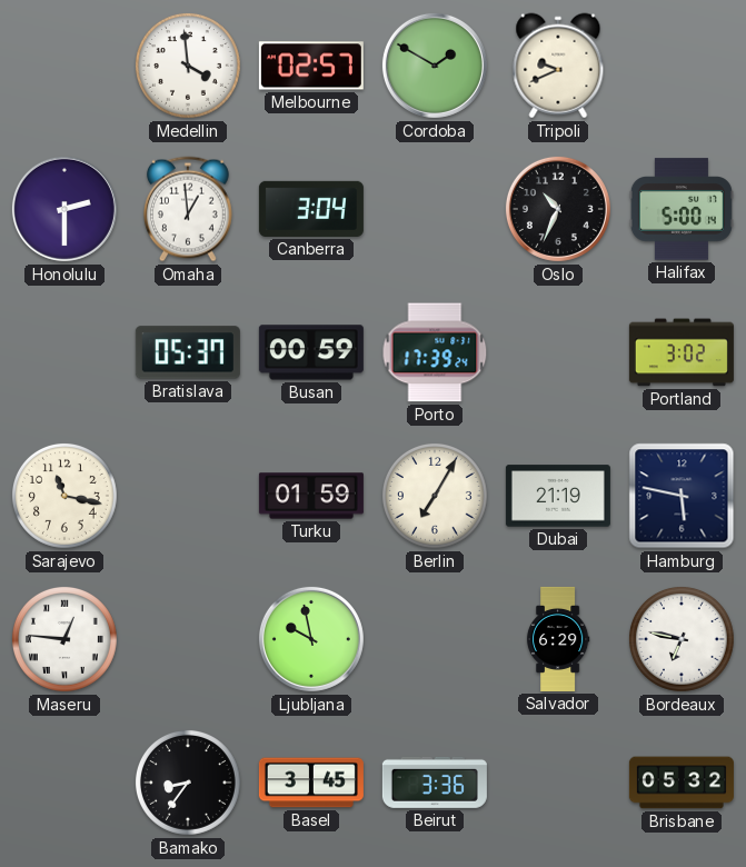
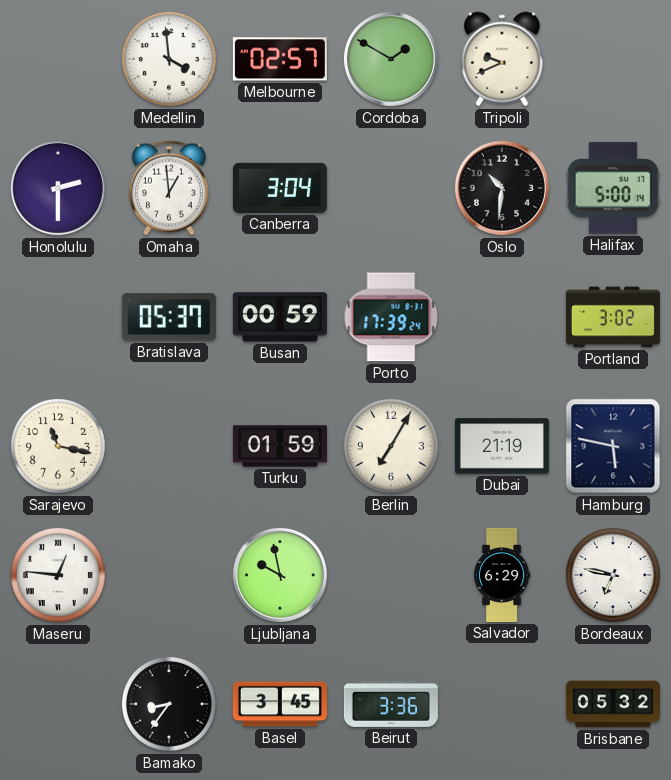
Oslo: 10:34 -> 10:31
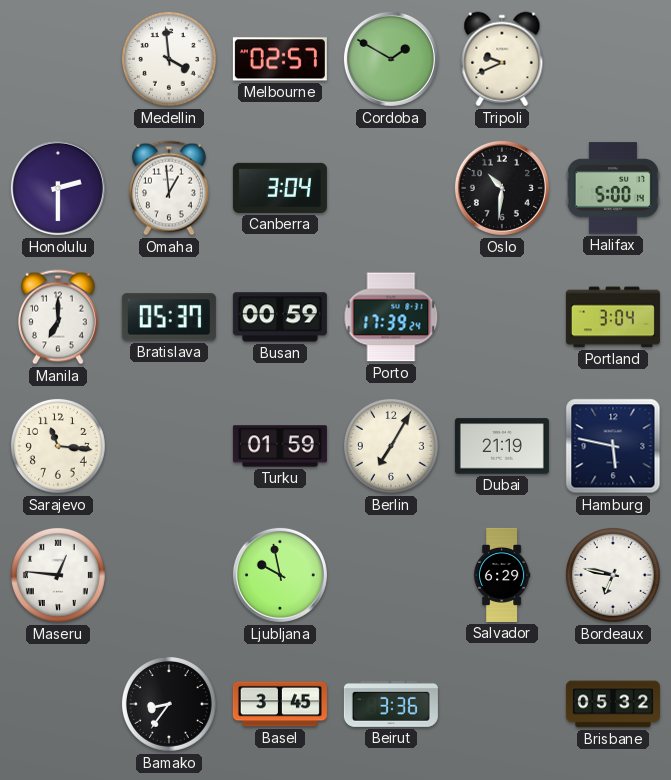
Manila: none -> 7:00
Portland: 3:02 -> 3:04
Sarajevo: 11:17 -> 11:16
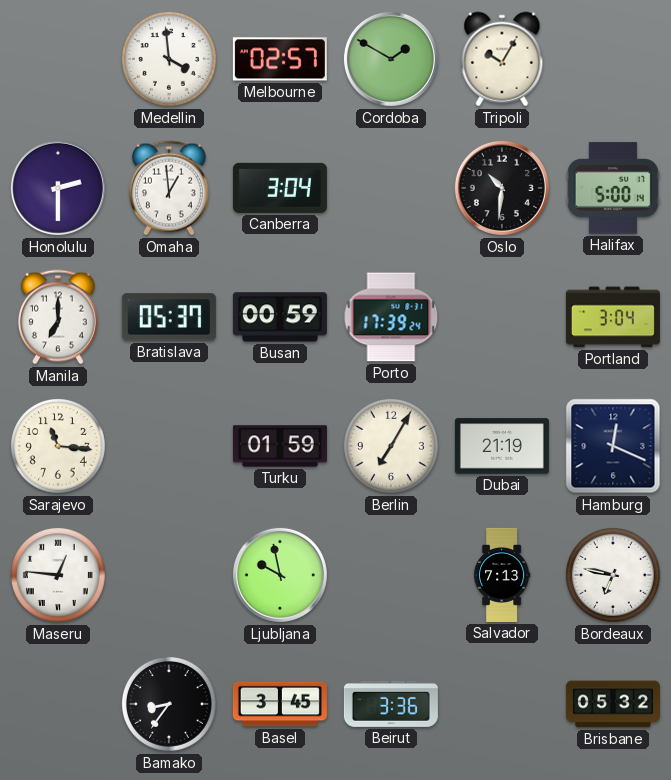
Tripoli: 9:41 -> 10:05
Hamburg: 5:47 -> 12:19
Salvador: 6:29 -> 7:13
